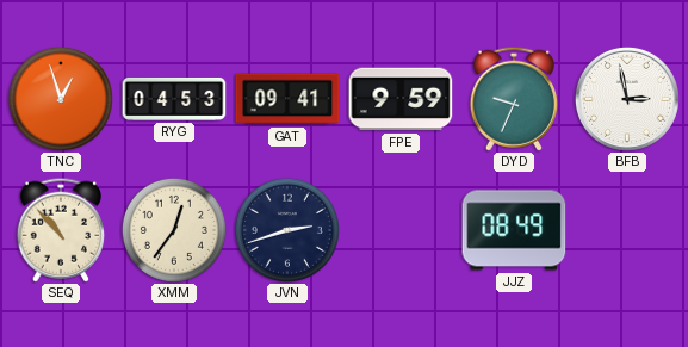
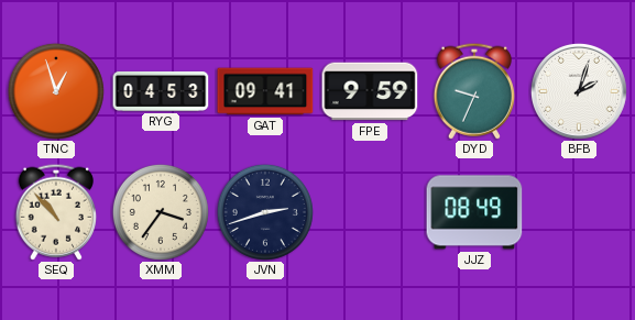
BFB: 2:58 -> 2:03
XMM: 12:36 -> 3:36
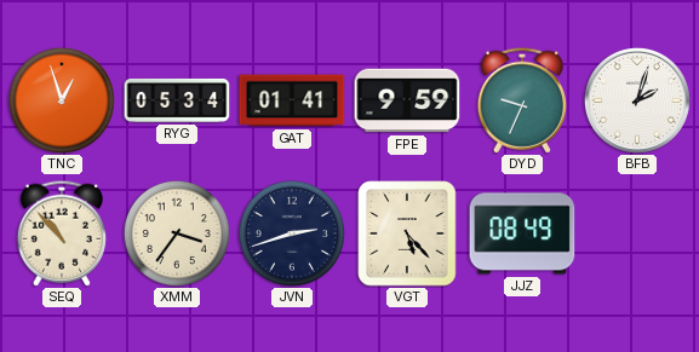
RYG: 04:53 -> 05:34
GAT: 09:41 -> 01:41
VGT: none -> 5:23
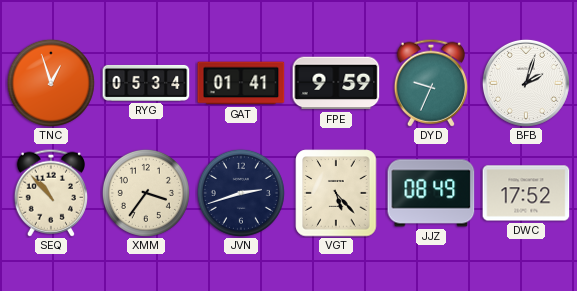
DWC: none -> 17:52
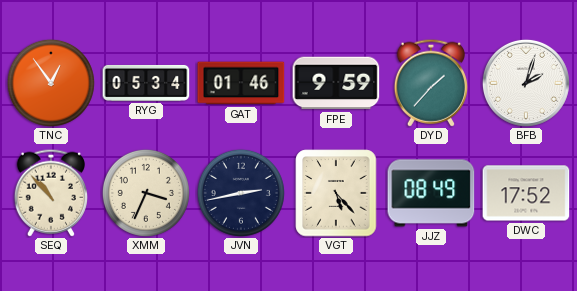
TNC: 12:57 -> 12:54
GAT: 01:41 -> 01:46
DYD: 9:34 -> 1:37
XMM: 3:36 -> 3:34
JVN: 2:42 -> 2:43
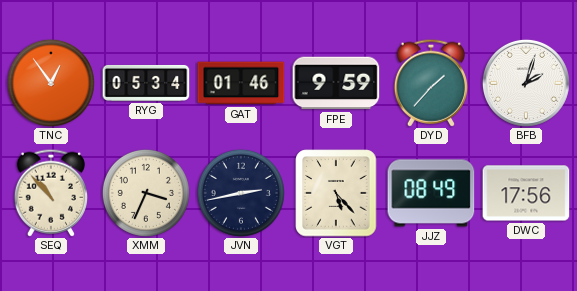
DWC: 17:52 -> 17:56
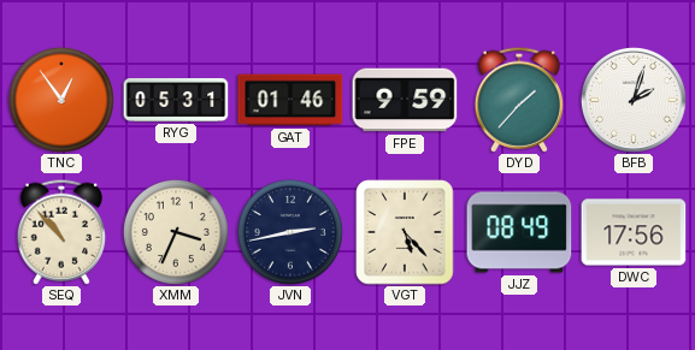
RYG: 05:34 -> 05:31
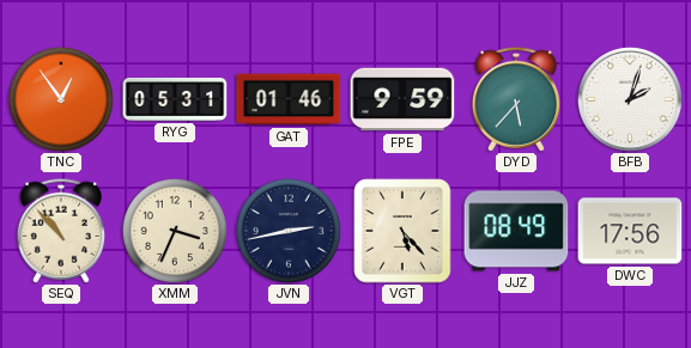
DYD: 1:37 -> 5:37
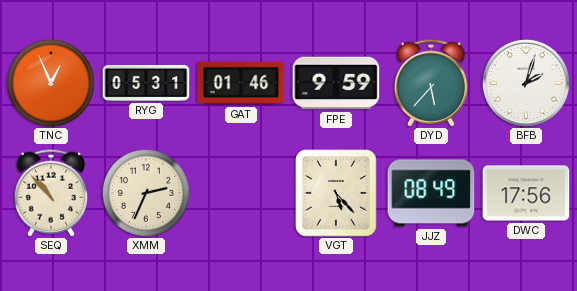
TNC: 12:54 -> 12:56
XMM: 3:34 -> 2:34
JVN: 2:43 -> none
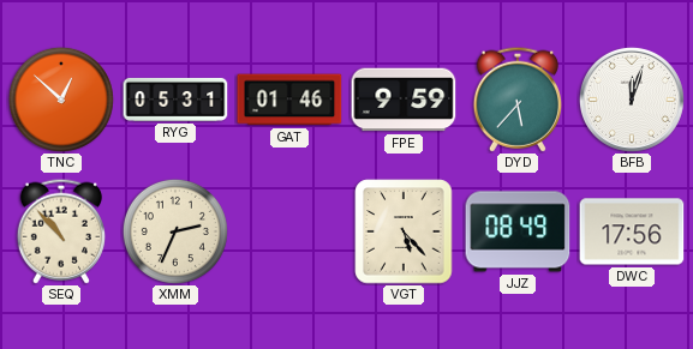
TNC: 12:56 -> 12:52
BFB: 2:03 -> 12:03
